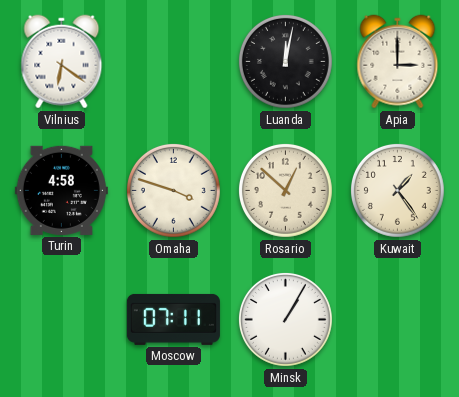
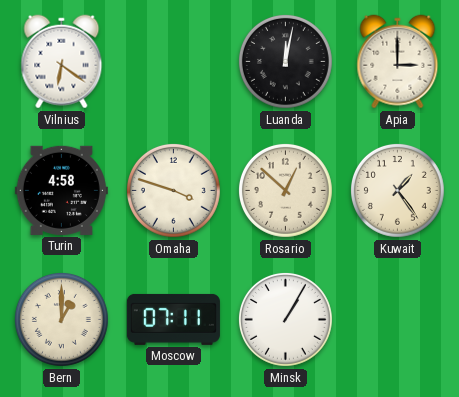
Bern: none -> 1:00
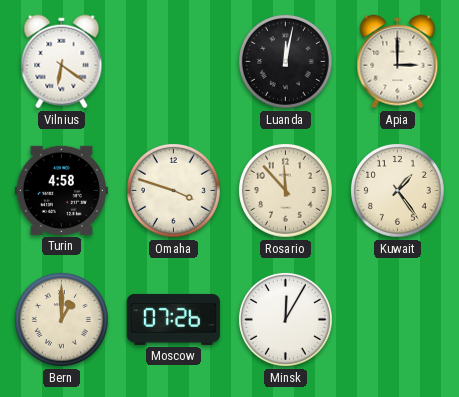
Rosario: 12:52 -> 11:53
Moscow: 07:11 -> 07:26
Minsk: 1:05 -> 12:05
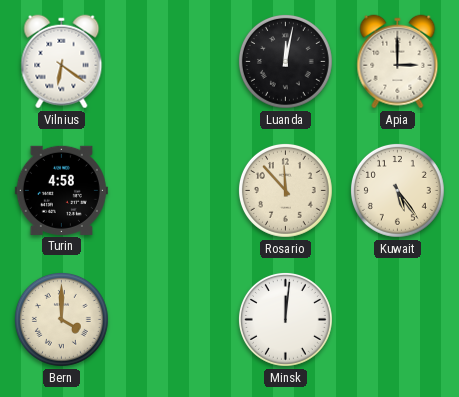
Omaha: 3:48 -> none
Kuwait: 1:24 -> 5:24
Bern: 1:00 -> 4:00
Moscow: 07:26 -> none
Minsk: 12:05 -> 12:01
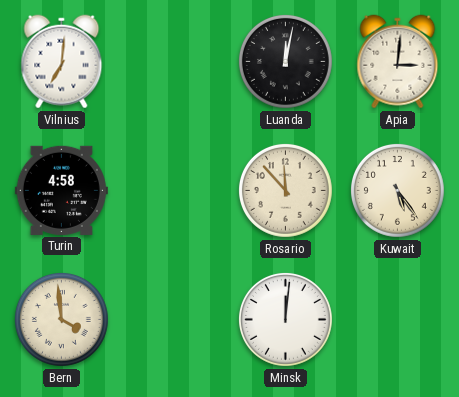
Vilnius: 6:21 -> 7:01
Apia: 3:00 -> 3:01
Bern: 4:00 -> 3:59
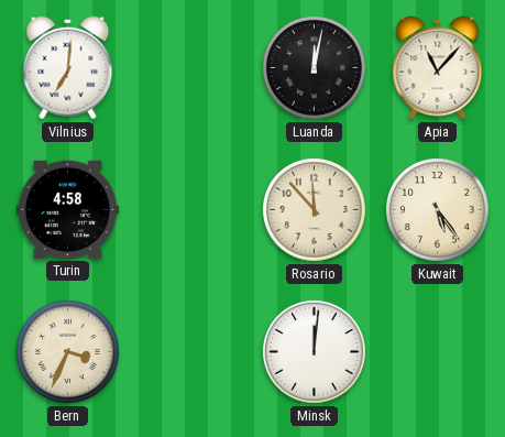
Apia: 3:01 -> 11:07
Bern: 3:59 -> 3:34
